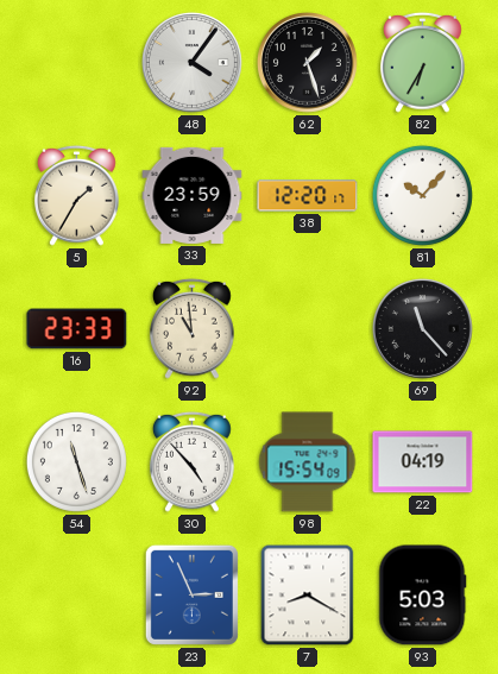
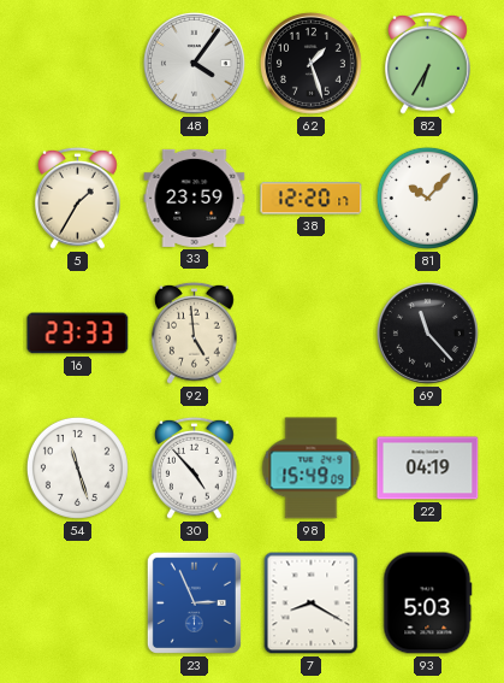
92: 10:59 -> 4:59
98: 15:54 -> 15:49
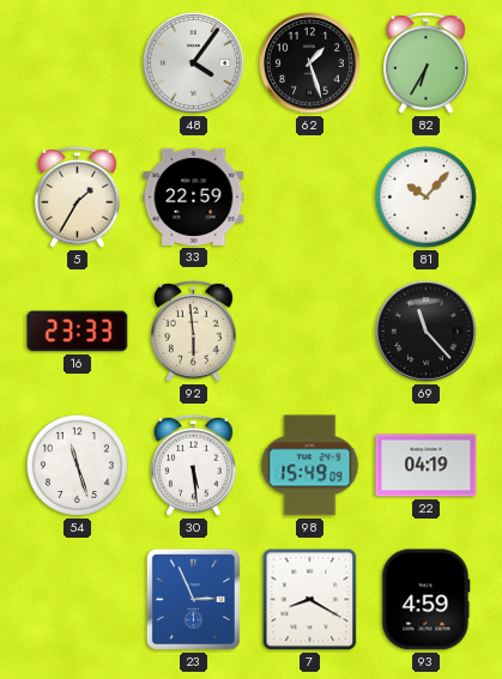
33: 23:59 -> 22:59
38: 12:20 -> none
92: 4:59 -> 5:59
30: 4:53 -> 5:29
93: 5:03 -> 4:59
